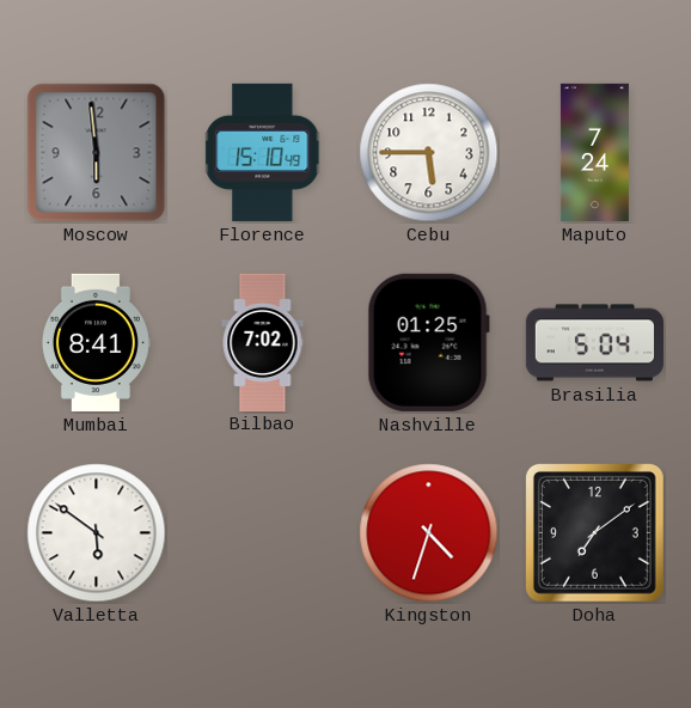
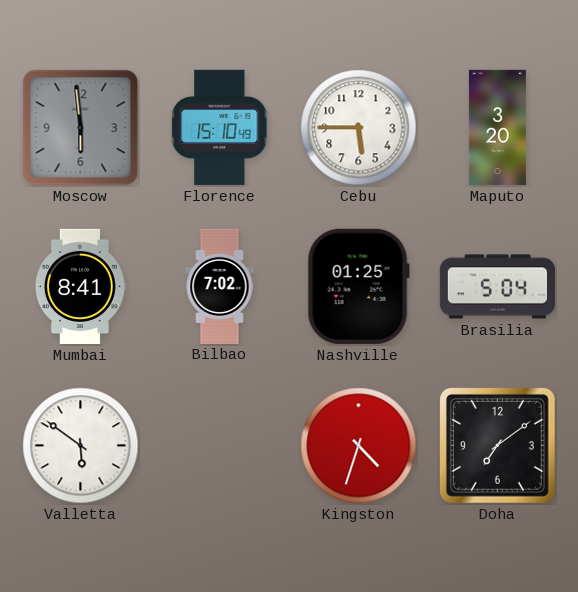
Maputo: 7:24 -> 3:20
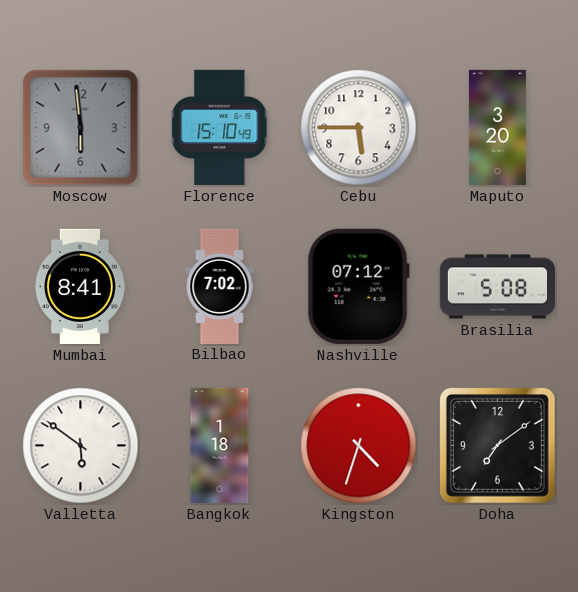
Nashville: 01:25 -> 07:12
Brasilia: 5:04 -> 5:08
Bangkok: none -> 1:18
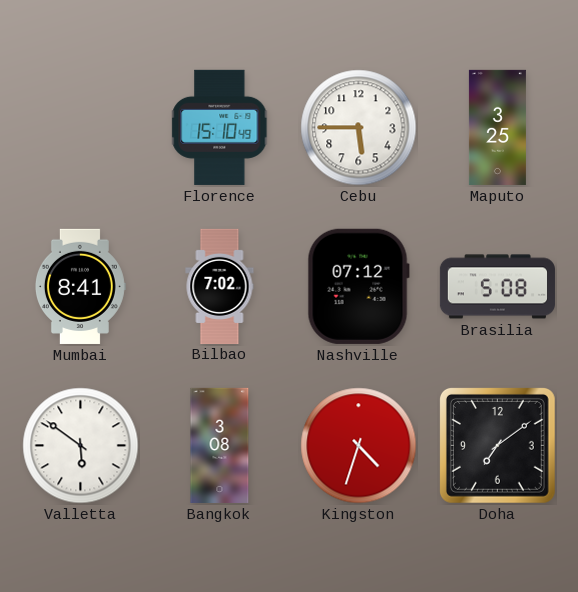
Moscow: 5:59 -> none
Maputo: 3:20 -> 3:25
Bangkok: 1:18 -> 3:08
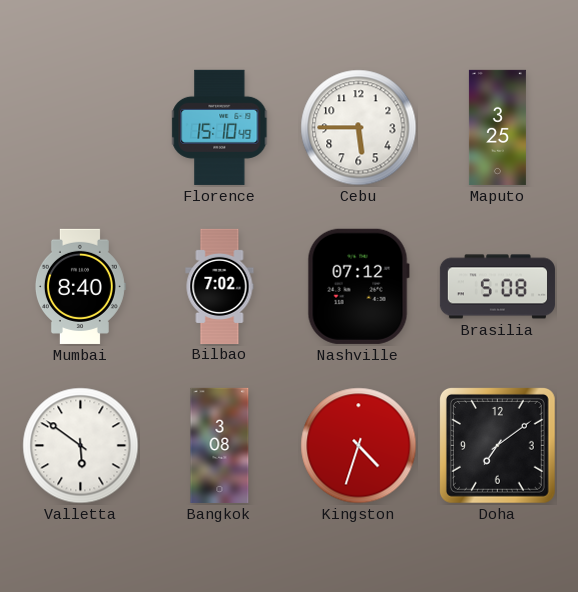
Mumbai: 8:41 -> 8:40
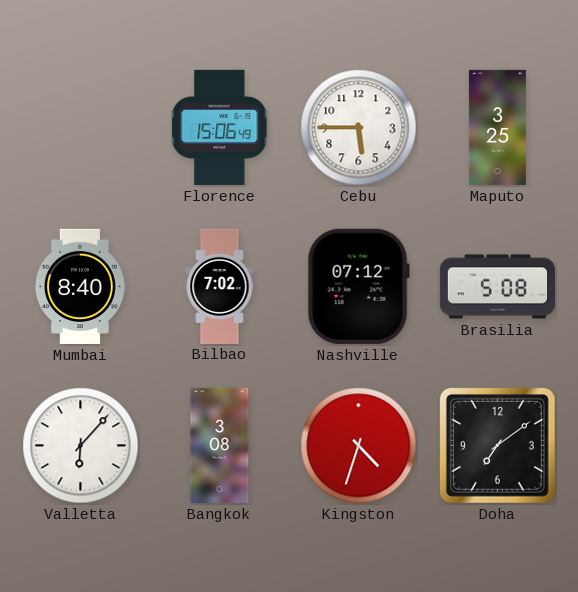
Florence: 15:10 -> 15:06
Valletta: 5:51 -> 6:07
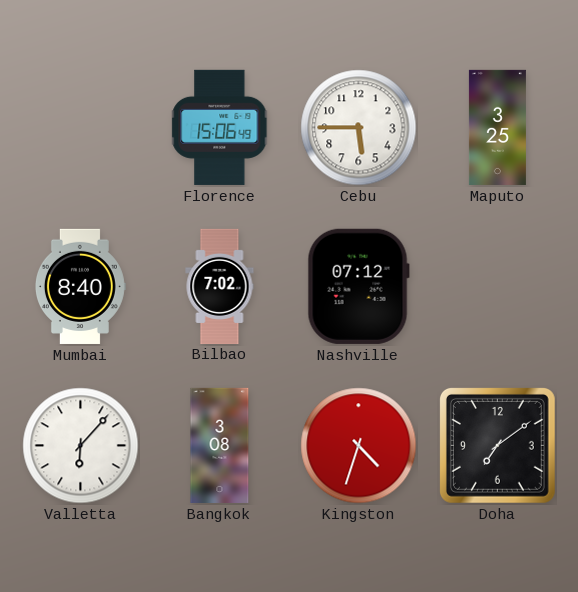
Brasilia: 5:08 -> none
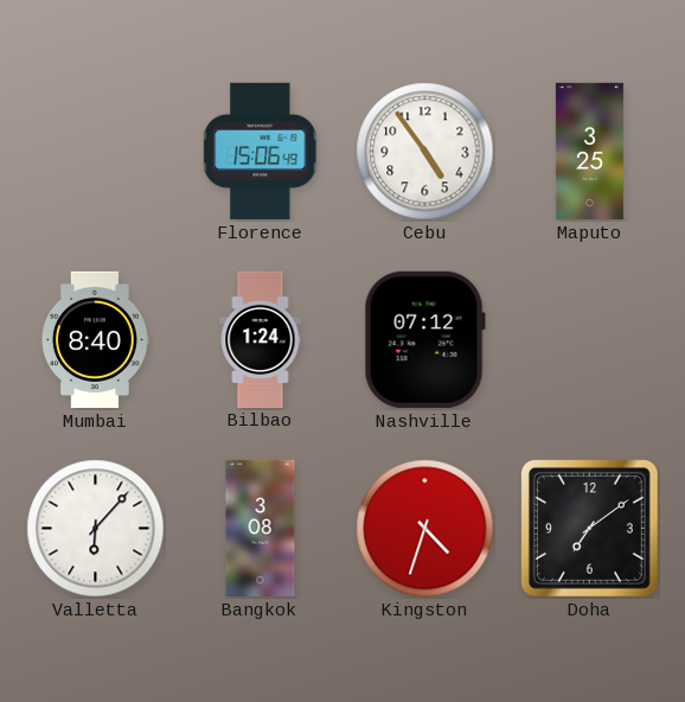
Cebu: 5:45 -> 4:54
Bilbao: 7:02 -> 1:24
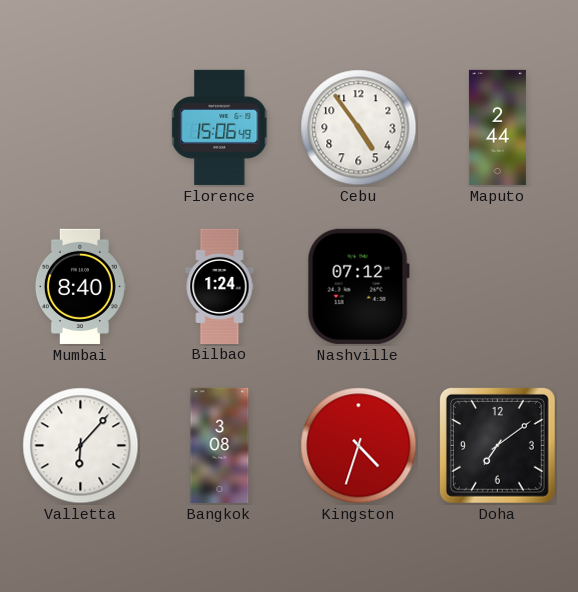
Maputo: 3:25 -> 2:44
